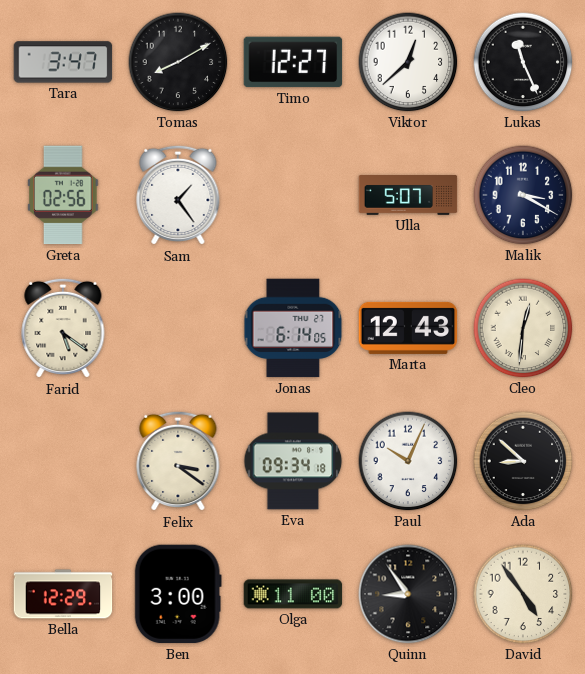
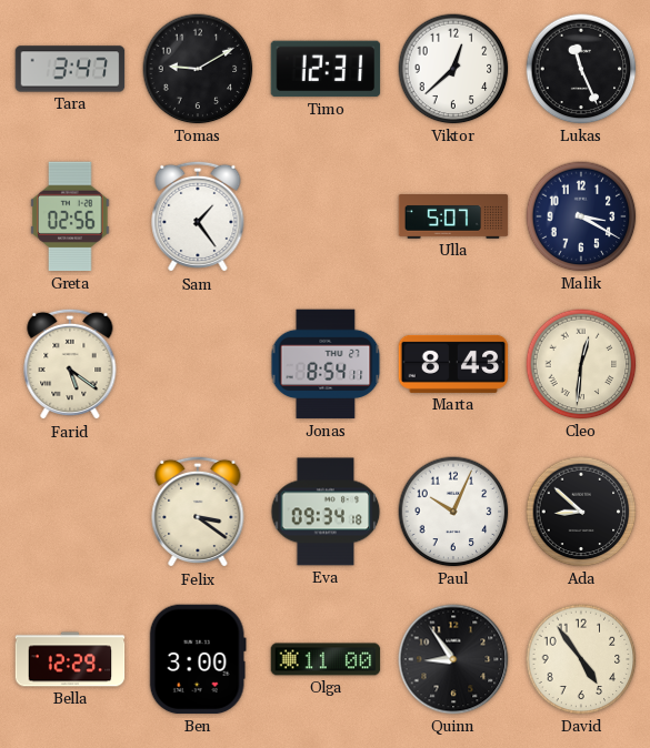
Tomas: 8:10 -> 9:10
Timo: 12:27 -> 12:31
Jonas: 6:14 -> 8:54
Marta: 12:43 -> 8:43
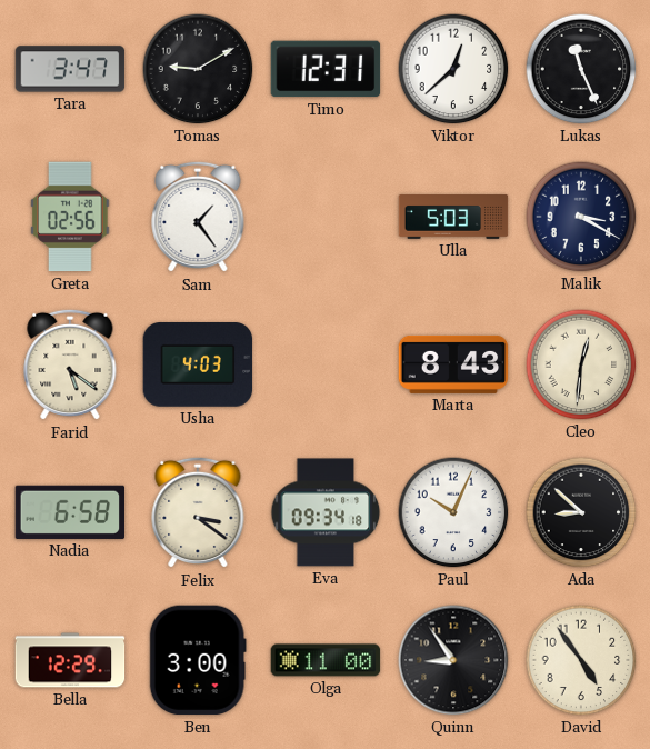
Ulla: 5:07 -> 5:03
Usha: none -> 4:03
Jonas: 8:54 -> none
Nadia: none -> 6:58
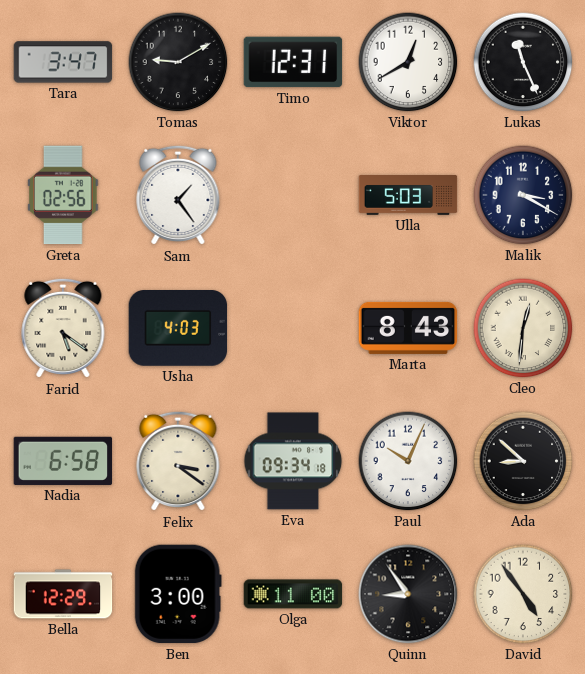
Viktor: 12:38 -> 12:40
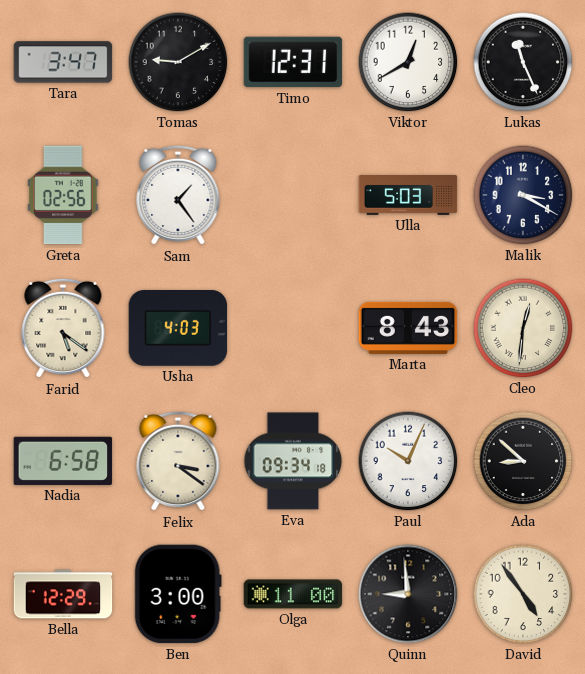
Quinn: 8:54 -> 8:59
